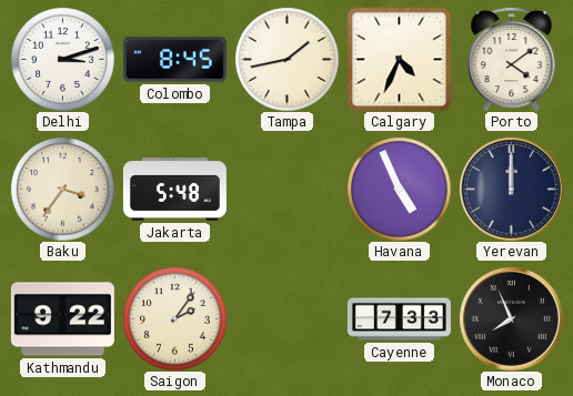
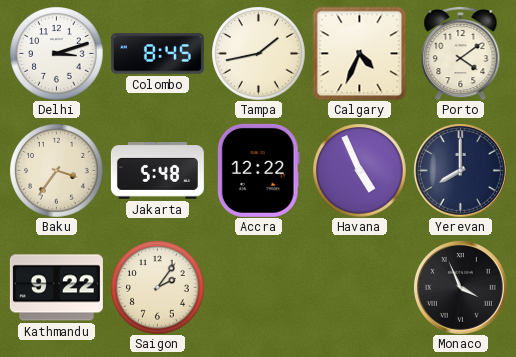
Accra: none -> 12:22
Yerevan: 12:00 -> 8:00
Cayenne: 7:33 -> none
Monaco: 7:56 -> 3:56
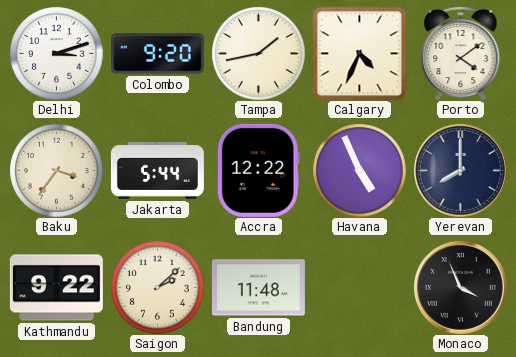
Colombo: 8:45 -> 9:20
Jakarta: 5:48 -> 5:44
Saigon: 2:06 -> 2:08
Bandung: none -> 11:48
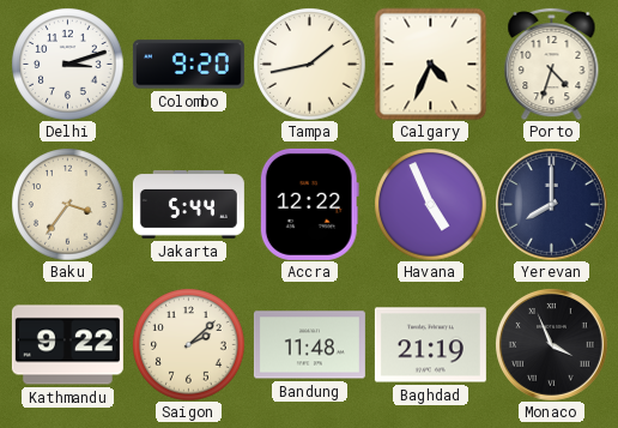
Porto: 4:09 -> 4:33
Baghdad: none -> 21:19
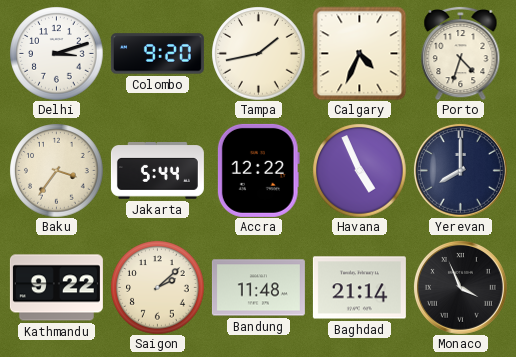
Baghdad: 21:19 -> 21:14
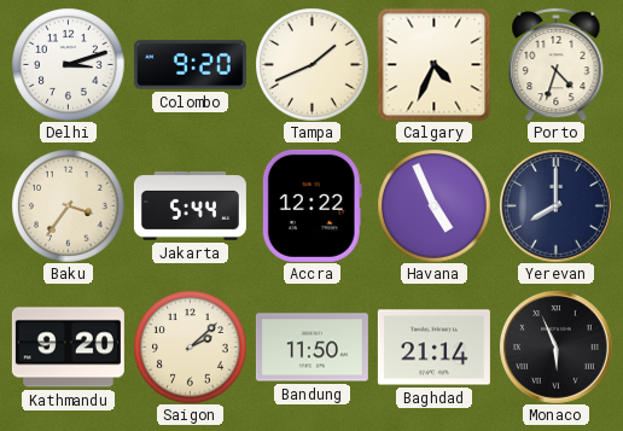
Tampa: 1:43 -> 1:41
Kathmandu: 9:22 -> 9:20
Bandung: 11:48 -> 11:50
Monaco: 3:56 -> 5:56
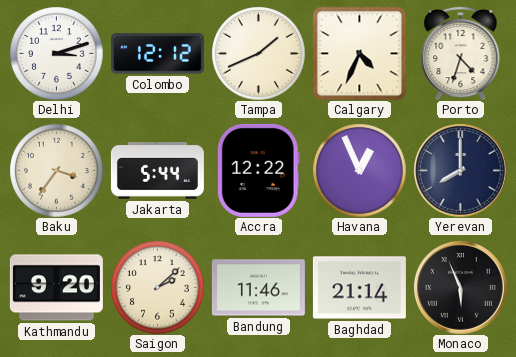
Colombo: 9:20 -> 12:12
Havana: 4:56 -> 12:56
Bandung: 11:50 -> 11:46
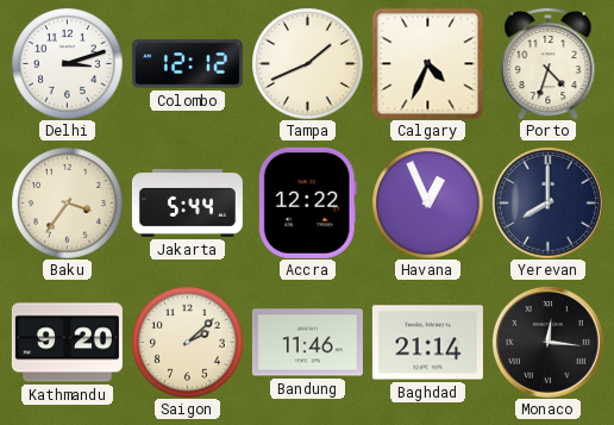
Monaco: 5:56 -> 12:16
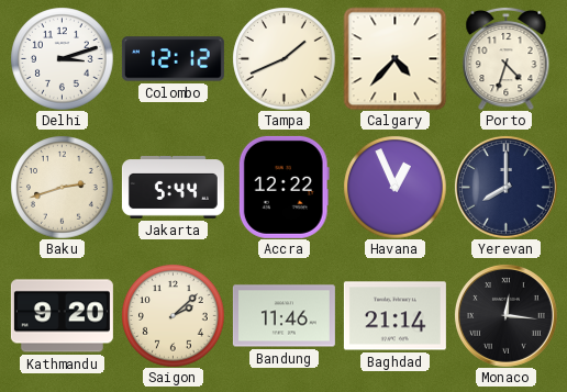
Calgary: 4:34 -> 4:37
Baku: 3:36 -> 2:42
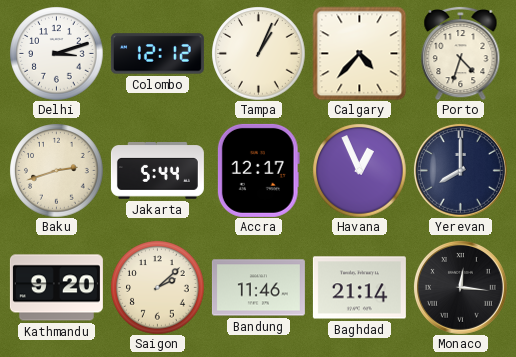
Tampa: 1:41 -> 1:04
Accra: 12:22 -> 12:17
